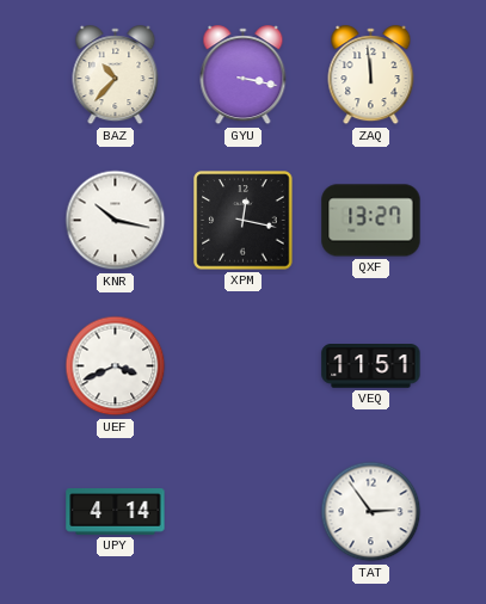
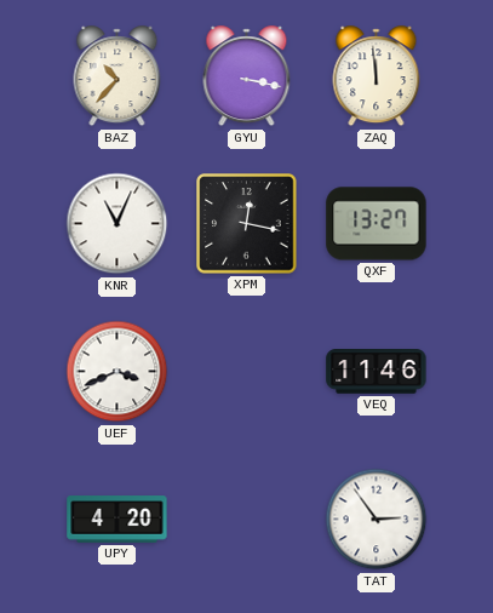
KNR: 10:17 -> 11:04
VEQ: 11:51 -> 11:46
UPY: 4:14 -> 4:20
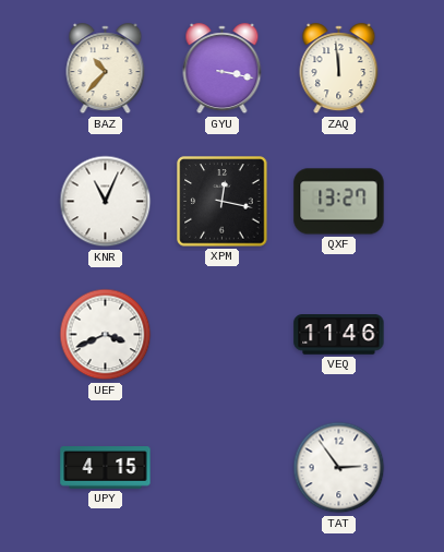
UPY: 4:20 -> 4:15
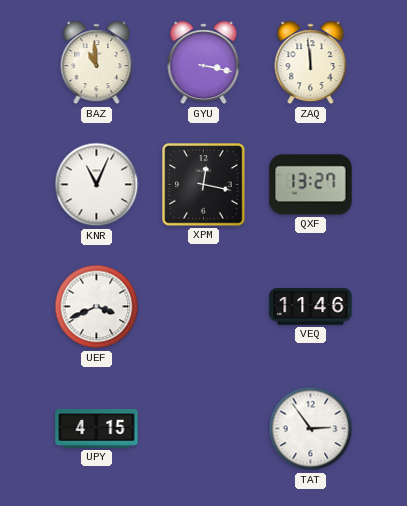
BAZ: 10:37 -> 10:59
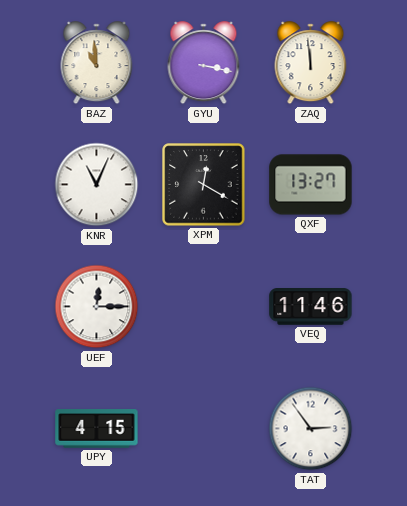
XPM: 12:17 -> 12:20
UEF: 3:41 -> 12:15
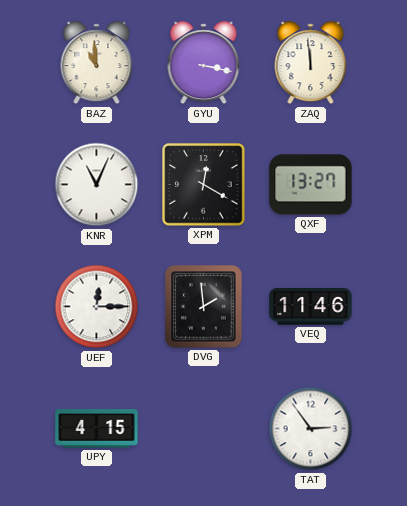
DVG: none -> 1:59
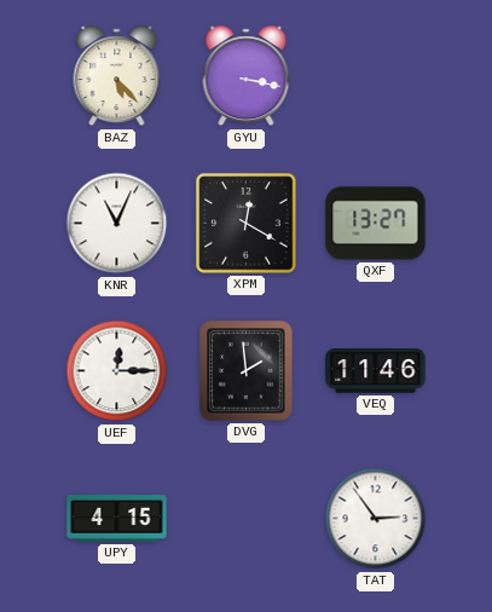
BAZ: 10:59 -> 5:23
ZAQ: 11:59 -> none
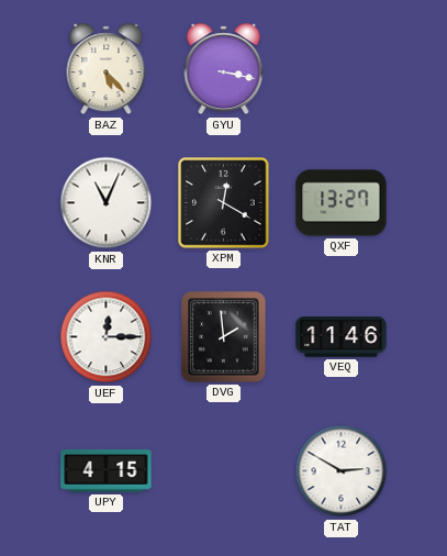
TAT: 2:54 -> 2:50
